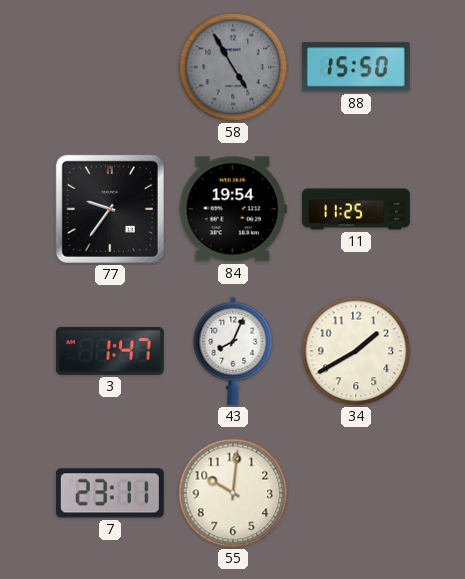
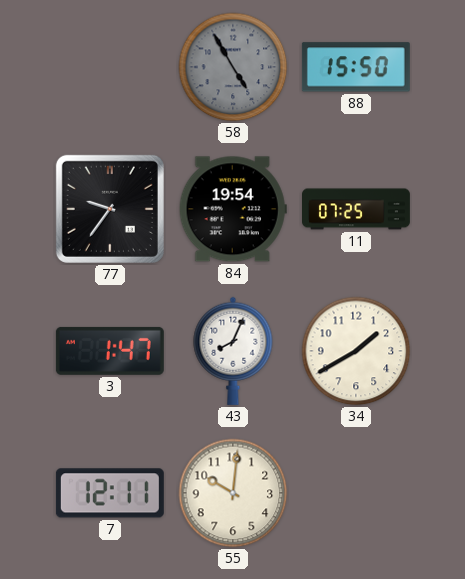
11: 11:25 -> 07:25
7: 23:11 -> 12:11
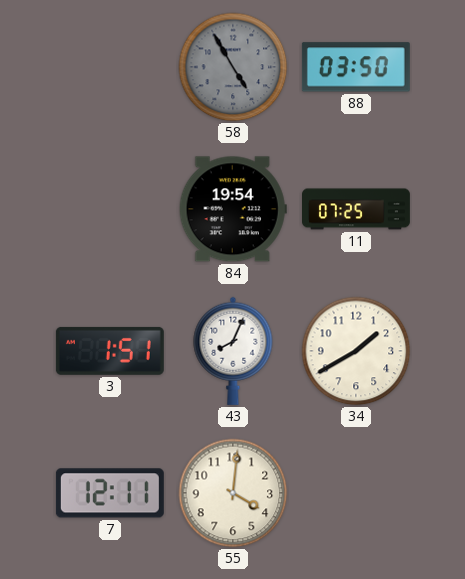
88: 15:50 -> 03:50
77: 9:36 -> none
3: 1:47 -> 1:51
55: 10:01 -> 4:01
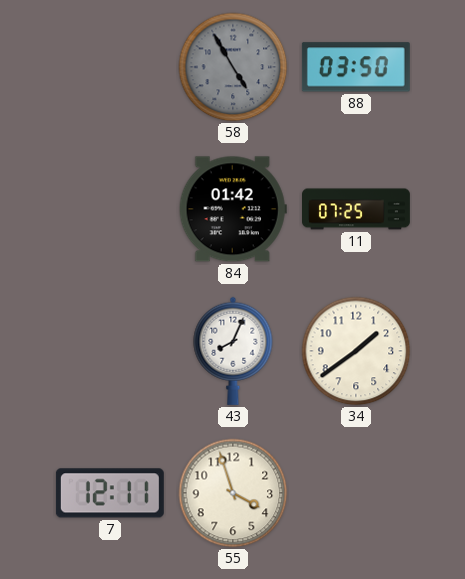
84: 19:54 -> 01:42
3: 1:51 -> none
34: 1:40 -> 1:39
55: 4:01 -> 3:57
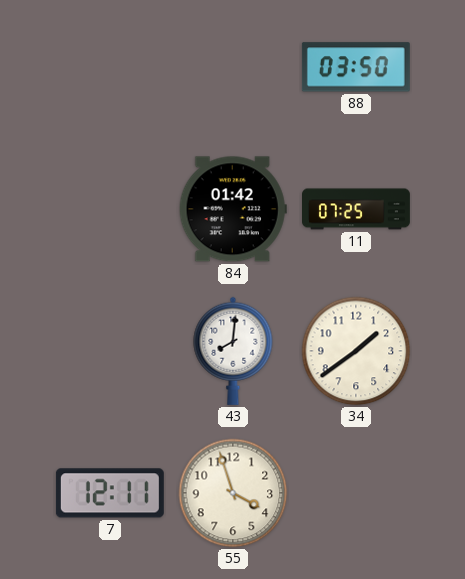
58: 4:55 -> none
43: 8:04 -> 8:01
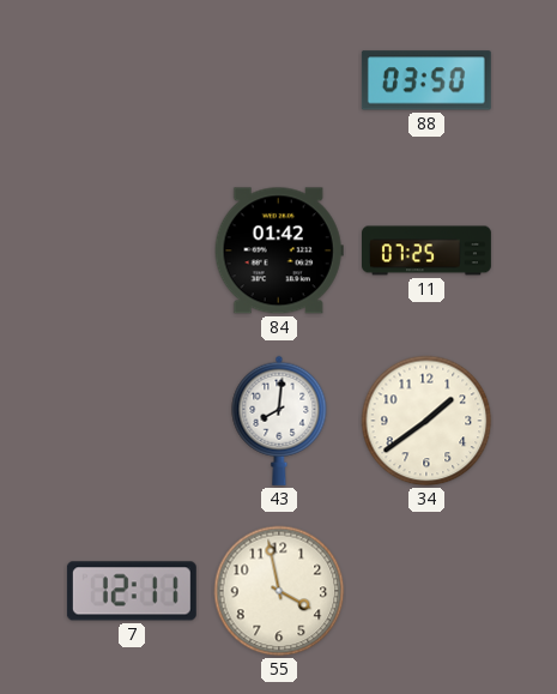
55: 3:57 -> 3:58
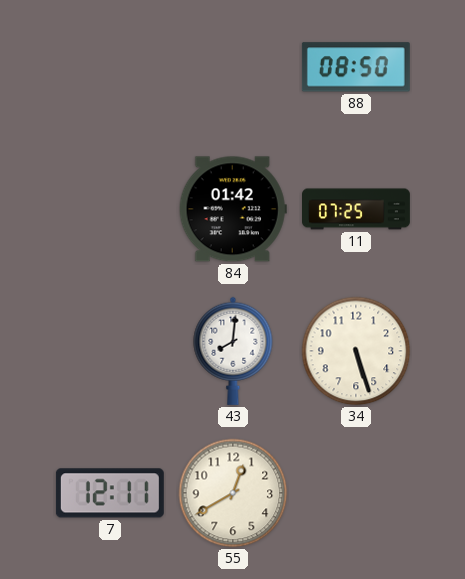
88: 03:50 -> 08:50
34: 1:39 -> 5:27
55: 3:58 -> 12:40
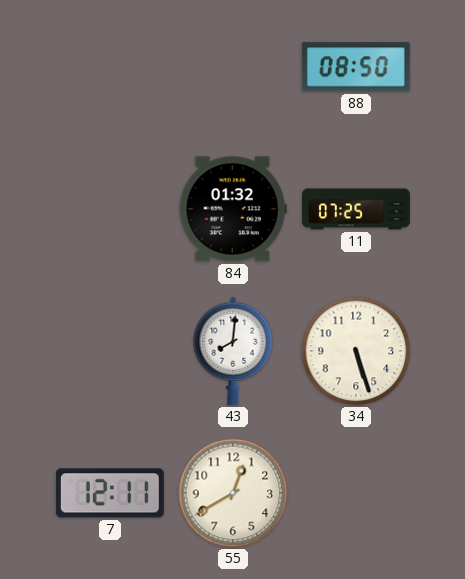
84: 01:42 -> 01:32
